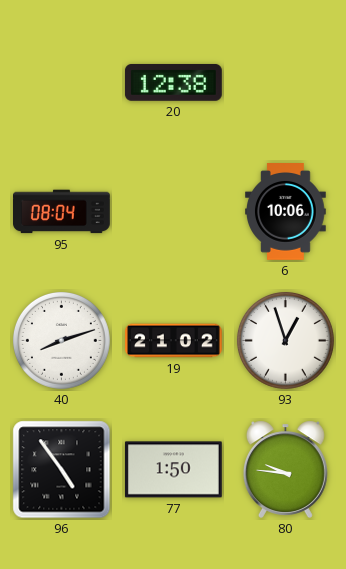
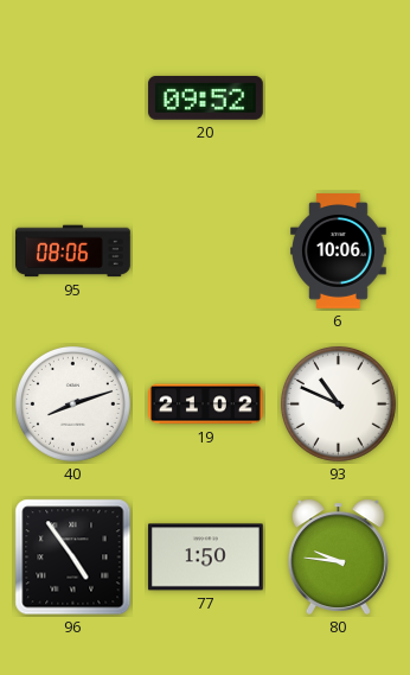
20: 12:38 -> 09:52
95: 08:04 -> 08:06
93: 12:57 -> 10:49
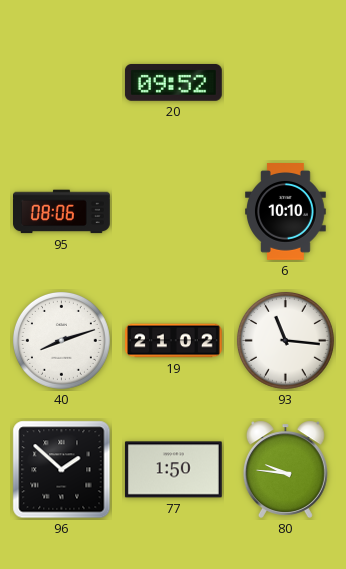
6: 10:06 -> 10:10
93: 10:49 -> 11:16
96: 4:54 -> 1:52
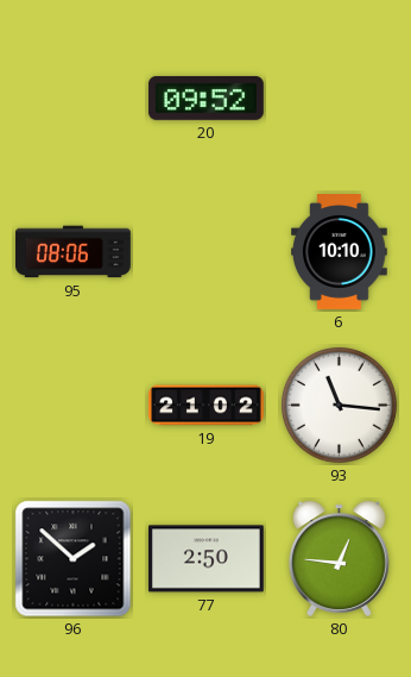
40: 8:12 -> none
77: 1:50 -> 2:50
80: 9:46 -> 12:46
